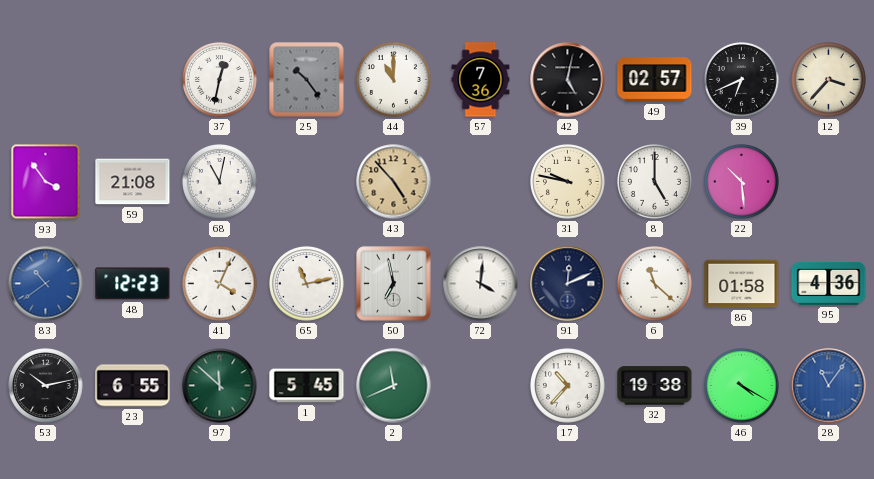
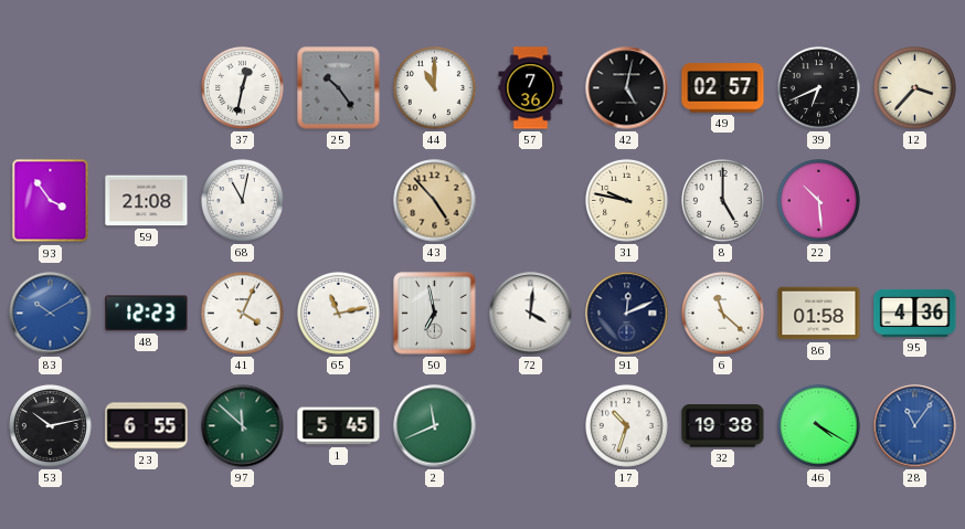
83: 10:39 -> 10:10
17: 10:37 -> 10:33
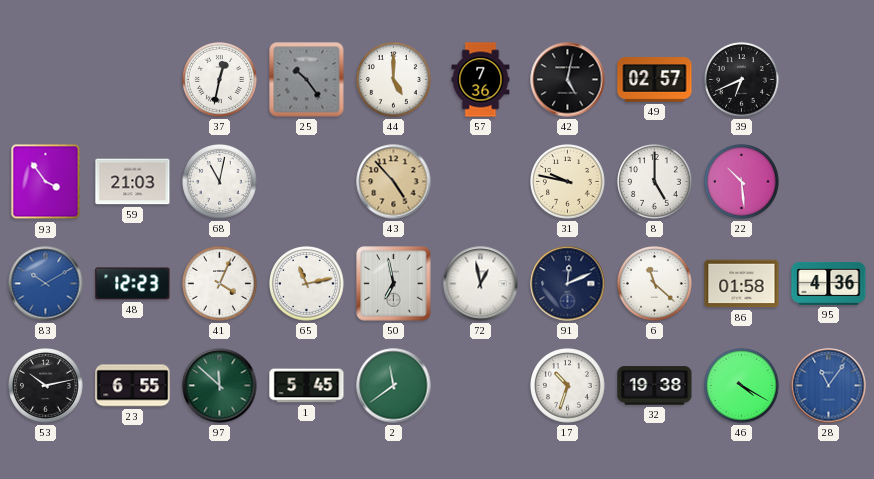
44: 11:00 -> 5:00
12: 3:37 -> none
59: 21:08 -> 21:03
72: 4:01 -> 12:58
2: 11:41 -> 11:39
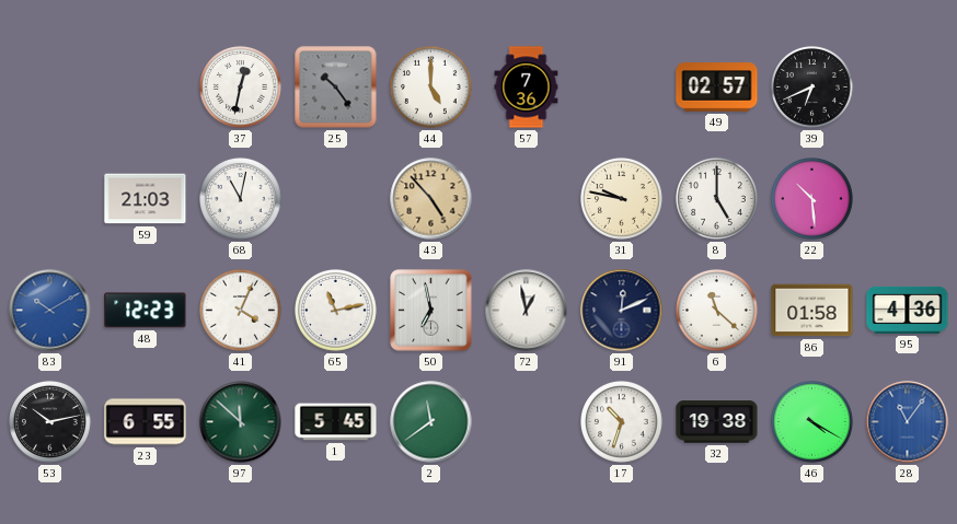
42: 5:02 -> none
93: 3:54 -> none
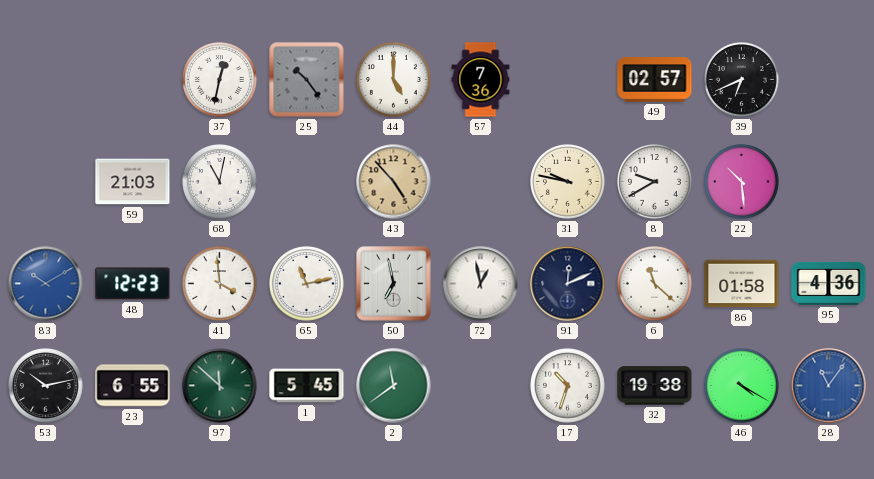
8: 5:00 -> 9:40
41: 4:04 -> 3:59
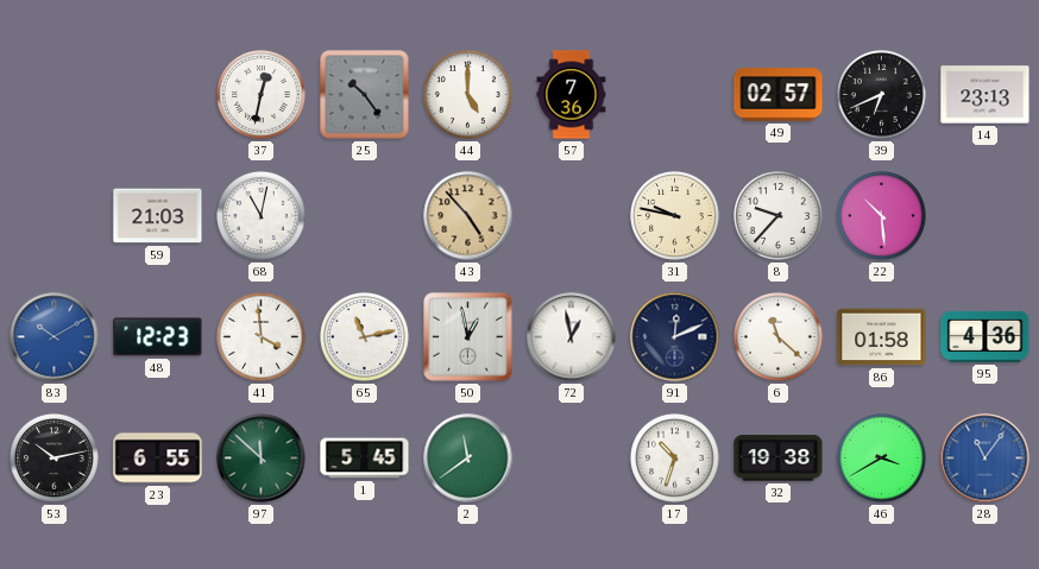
14: none -> 23:13
8: 9:40 -> 9:37
50: 6:58 -> 12:58
46: 4:20 -> 3:40
